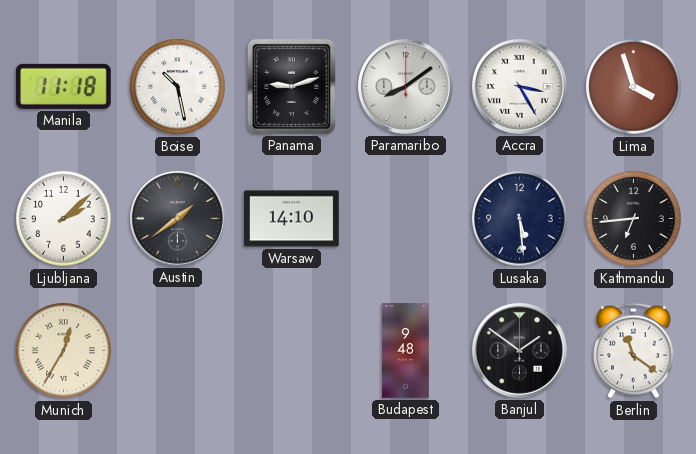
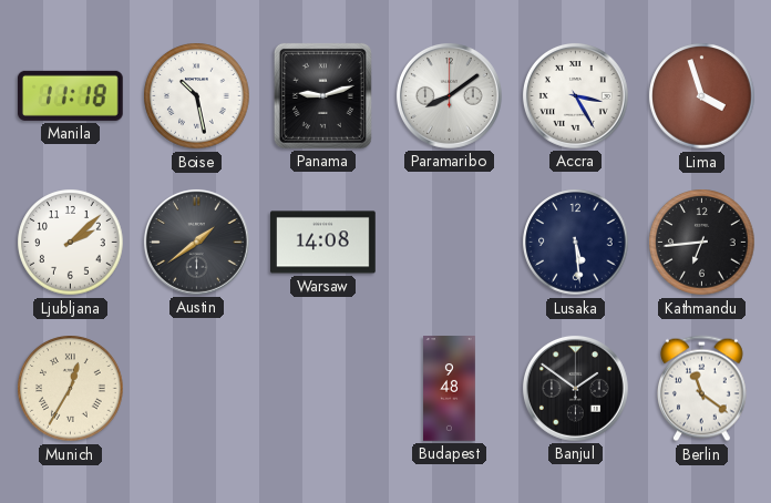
Warsaw: 14:10 -> 14:08
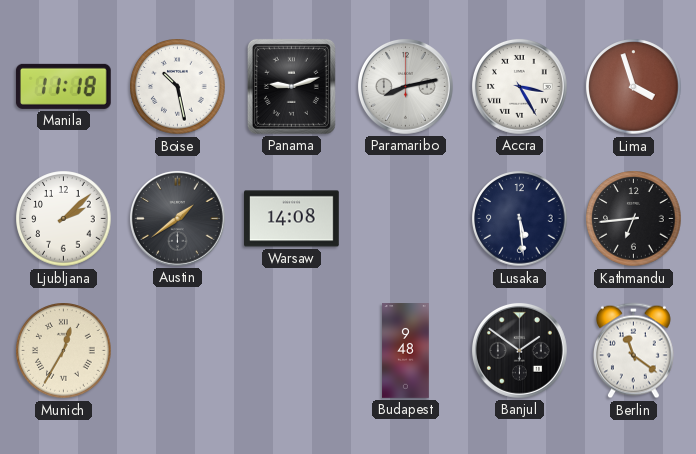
Paramaribo: 8:09 -> 8:13
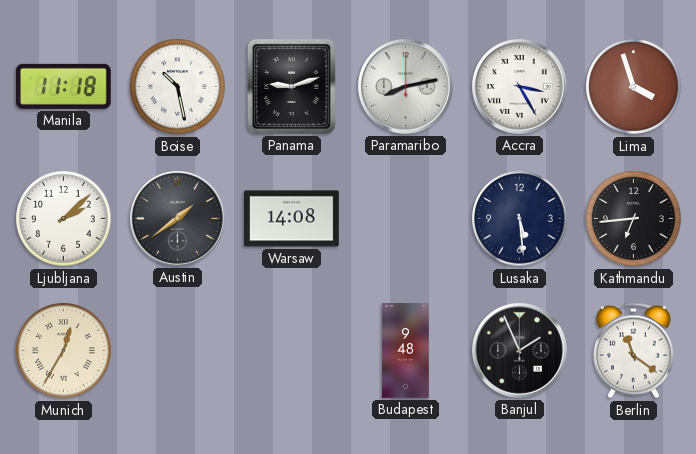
Banjul: 1:51 -> 1:56
